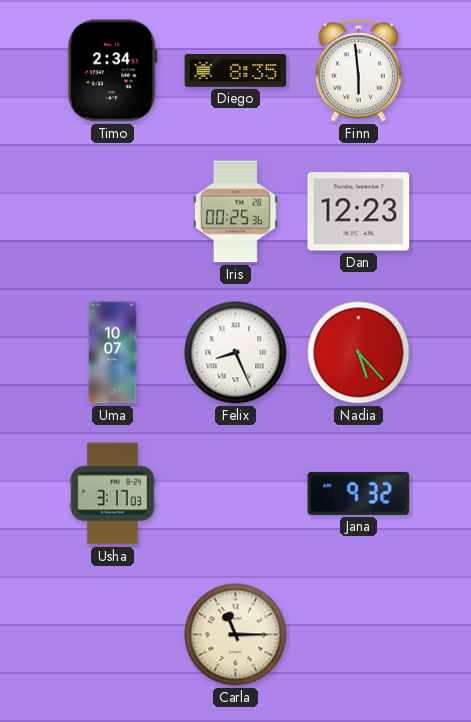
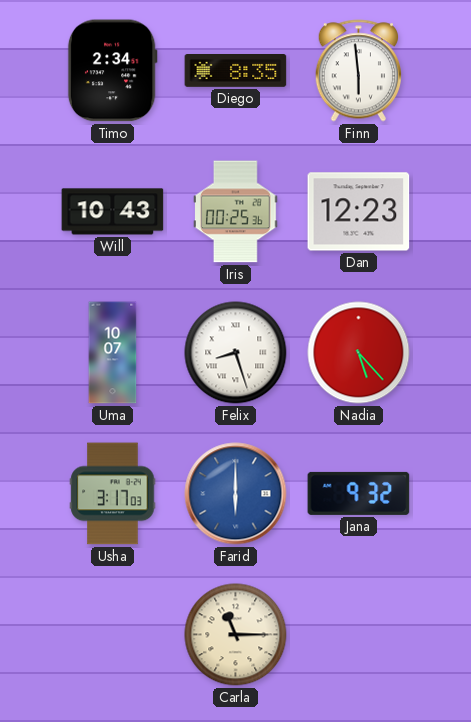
Will: none -> 10:43
Felix: 8:26 -> 8:27
Farid: none -> 6:00
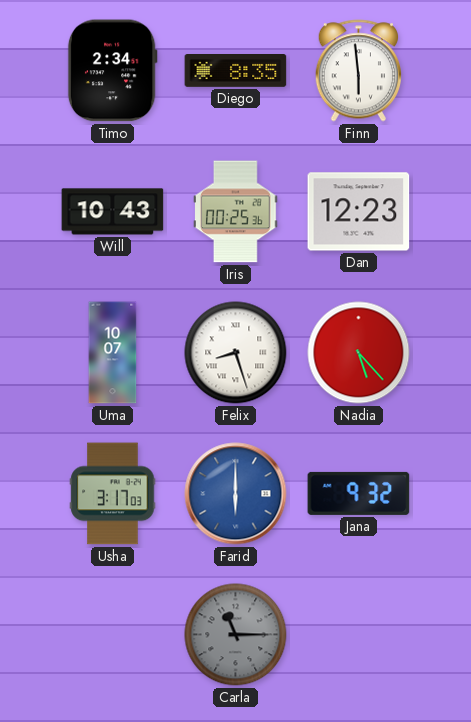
Carla dial: cream -> grey
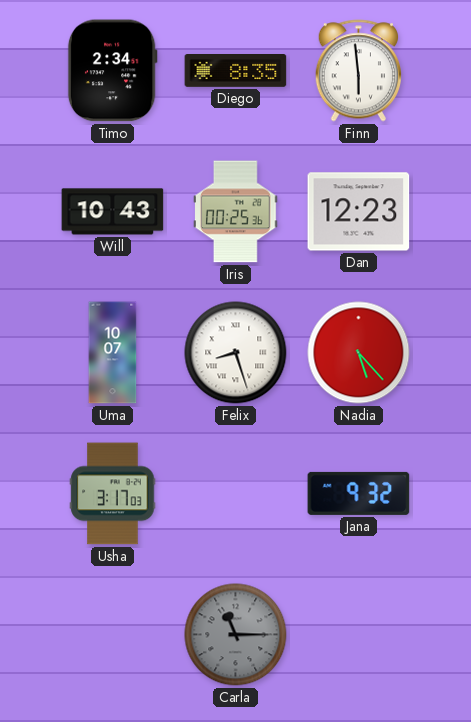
Farid: 6:00 -> none
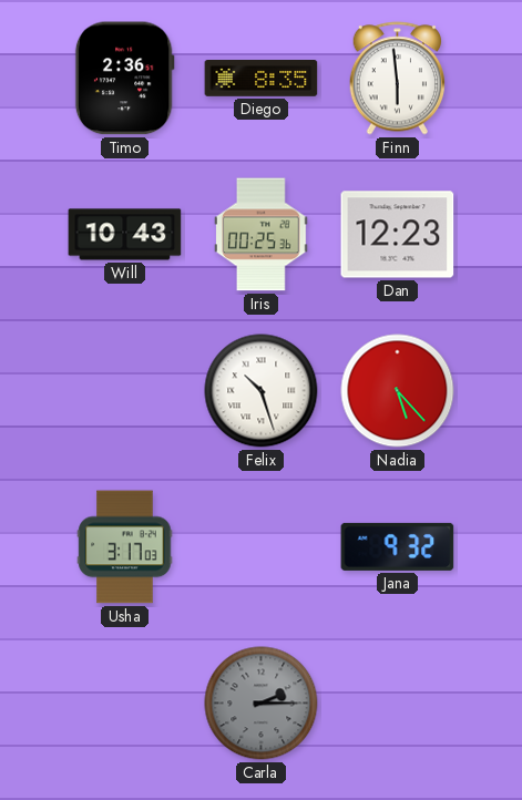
Timo: 2:34 -> 2:36
Uma: 10:07 -> none
Felix: 8:27 -> 10:27
Carla: 11:15 -> 2:15
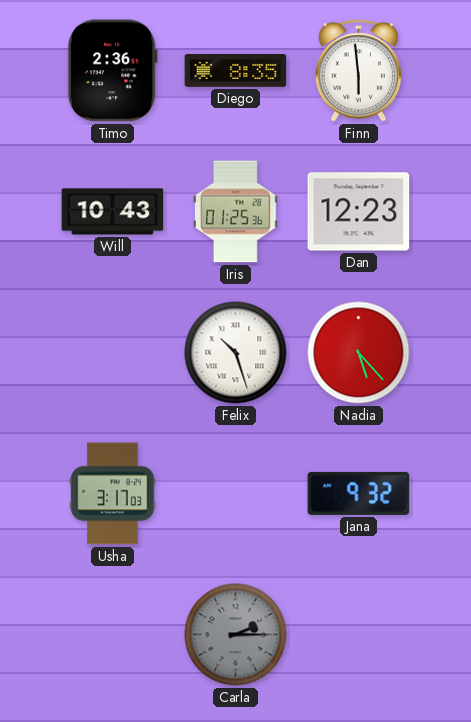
Iris: 00:25 -> 01:25
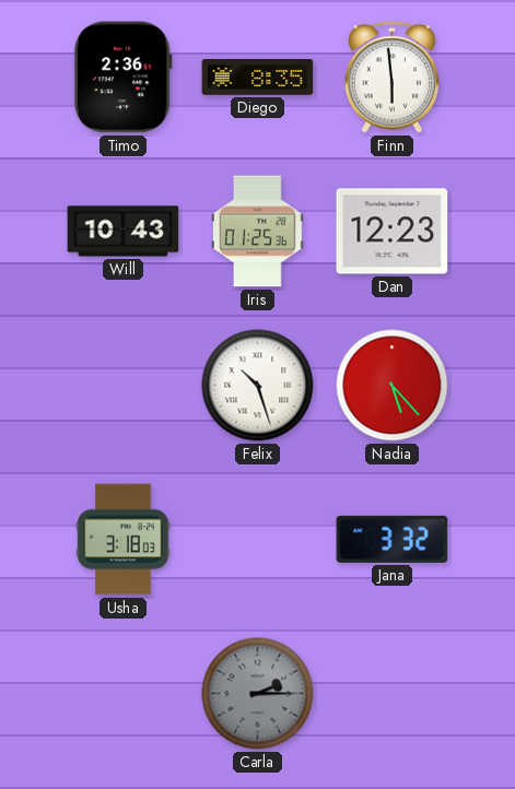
Usha: 3:17 -> 3:18
Jana: 9:32 -> 3:32
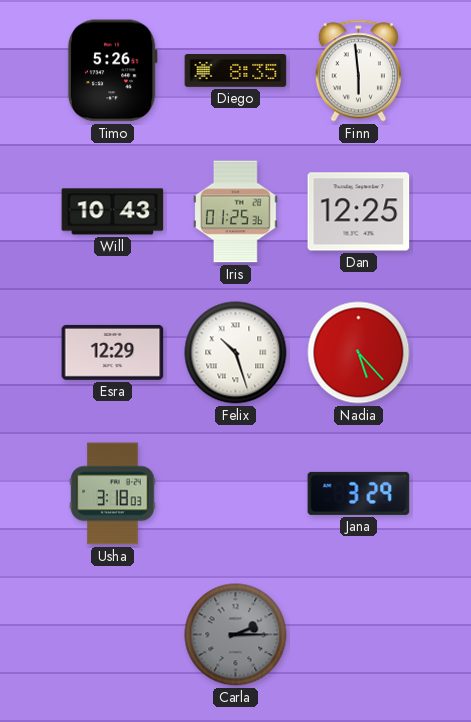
Timo: 2:36 -> 5:26
Dan: 12:23 -> 12:25
Esra: none -> 12:29
Jana: 3:32 -> 3:29
